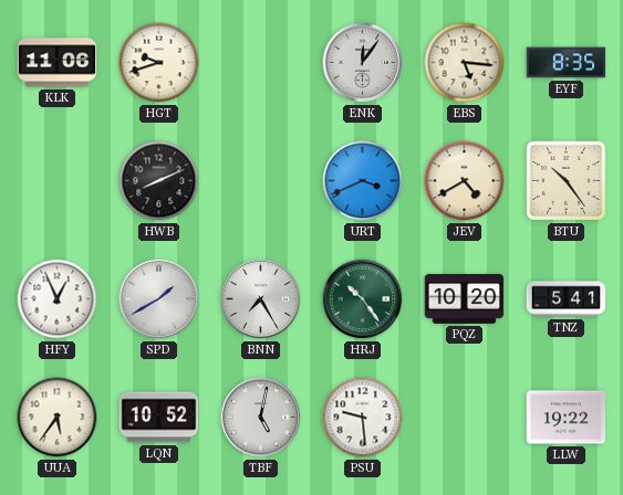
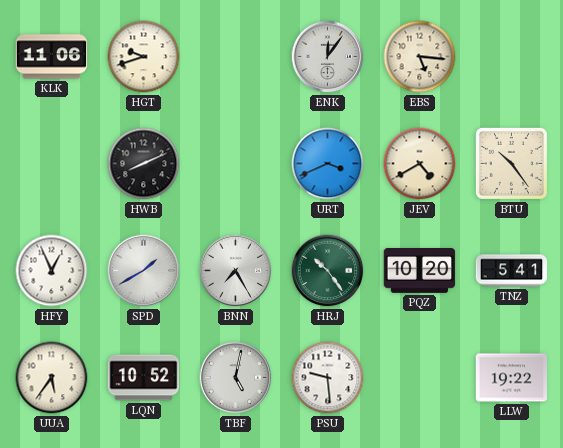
EYF: 8:35 -> none
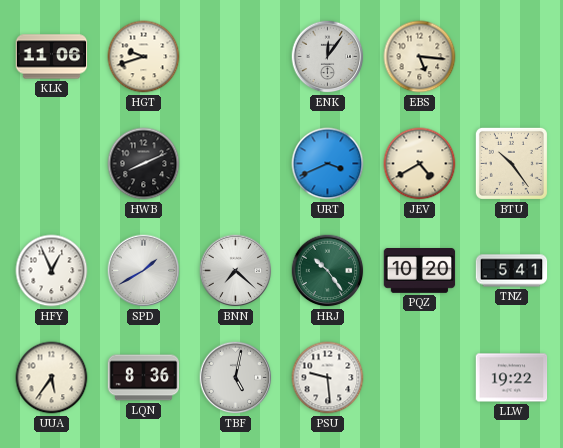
BNN: 7:25 -> 7:22
LQN: 10:52 -> 8:36
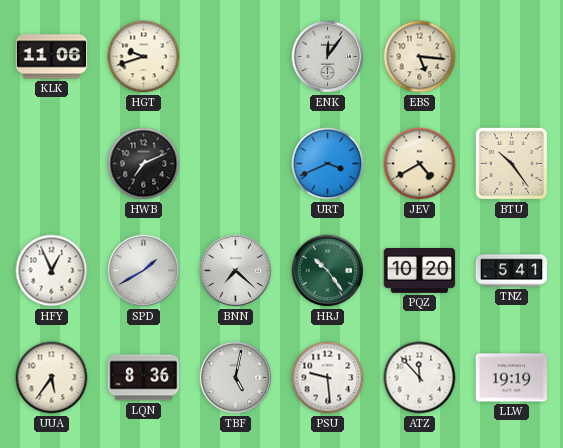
HWB: 8:11 -> 7:11
ATZ: none -> 11:53
LLW: 19:22 -> 19:19
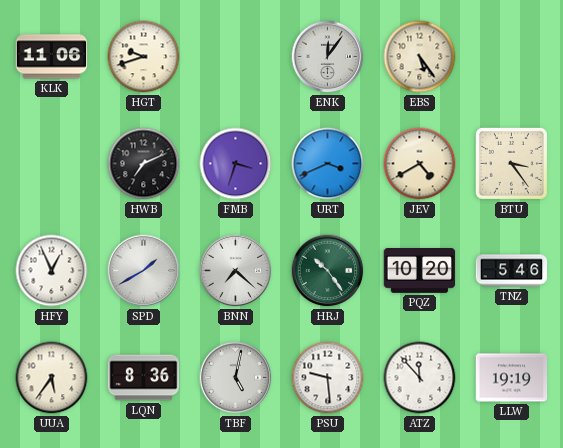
EBS: 5:16 -> 5:24
FMB: none -> 3:33
BTU: 10:24 -> 3:24
TNZ: 5:41 -> 5:46
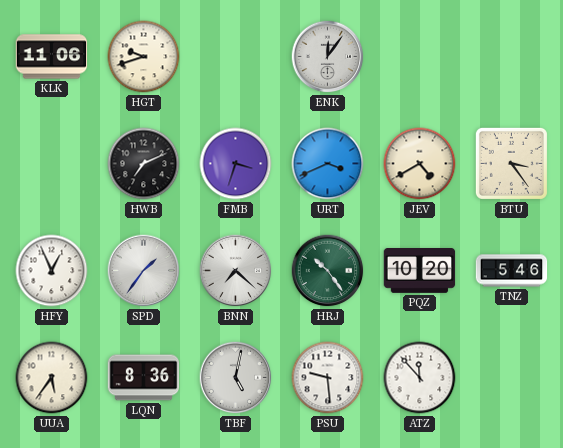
EBS: 5:24 -> none
SPD: 1:40 -> 1:36
LLW: 19:19 -> none
